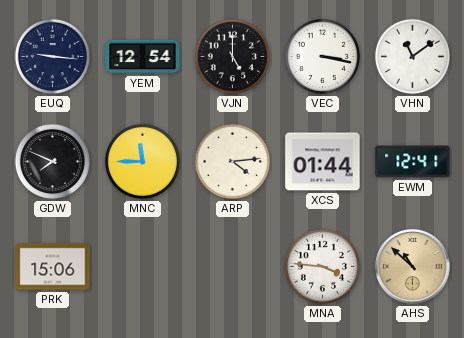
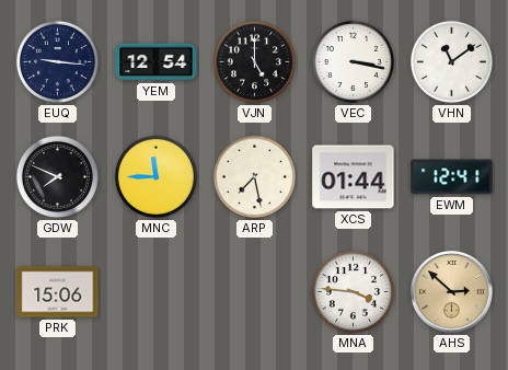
ARP: 4:14 -> 7:28
AHS: 10:52 -> 2:52
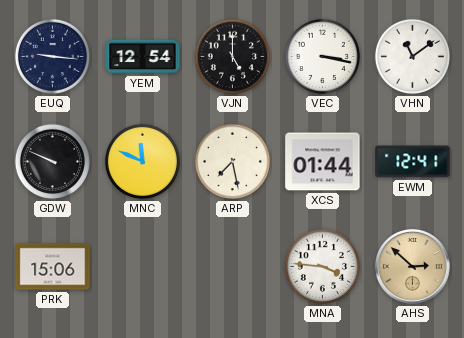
GDW: 7:49 -> 9:49
MNC: 11:45 -> 11:49
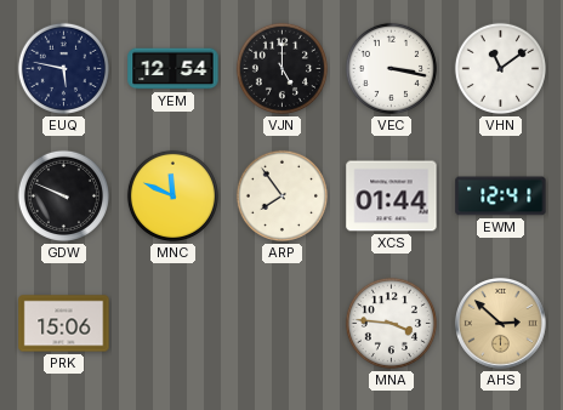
EUQ: 9:16 -> 5:47
ARP: 7:28 -> 7:54
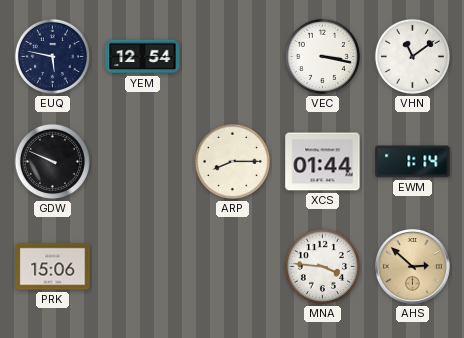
VJN: 5:00 -> none
MNC: 11:49 -> none
ARP: 7:54 -> 8:15
EWM: 12:41 -> 1:14
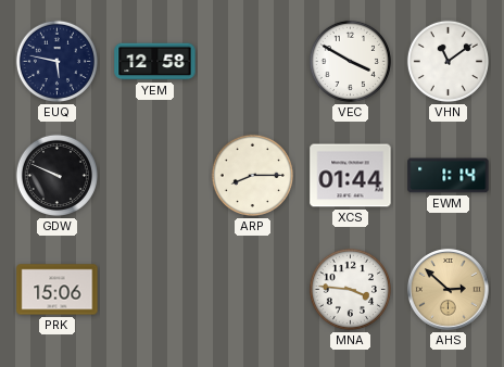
YEM: 12:54 -> 12:58
VEC: 3:17 -> 3:50
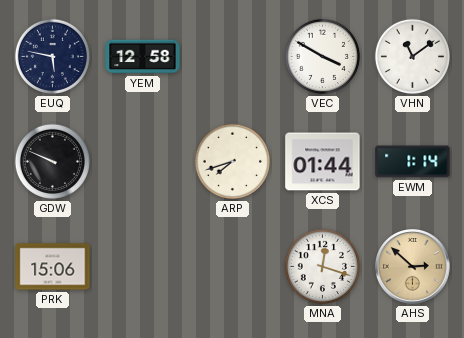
ARP: 8:15 -> 7:42
MNA: 3:46 -> 12:18
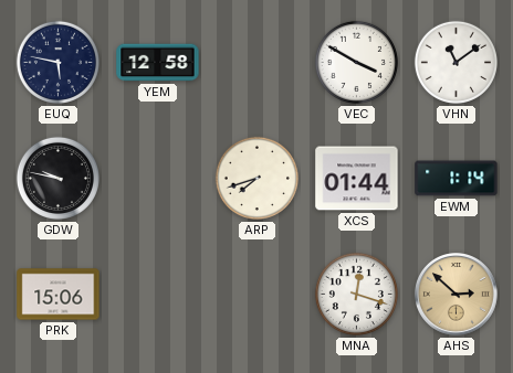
GDW: 9:49 -> 9:47
